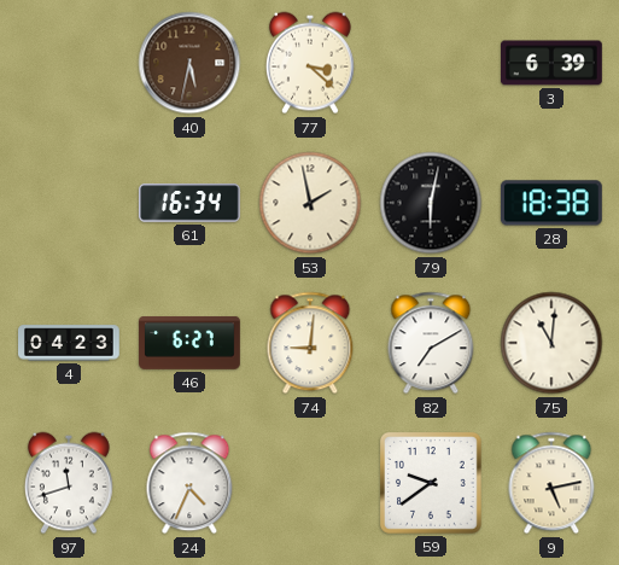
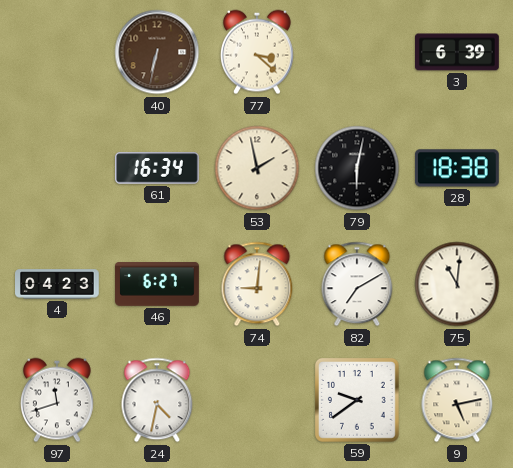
40: 5:32 -> 6:32
24: 4:34 -> 4:32
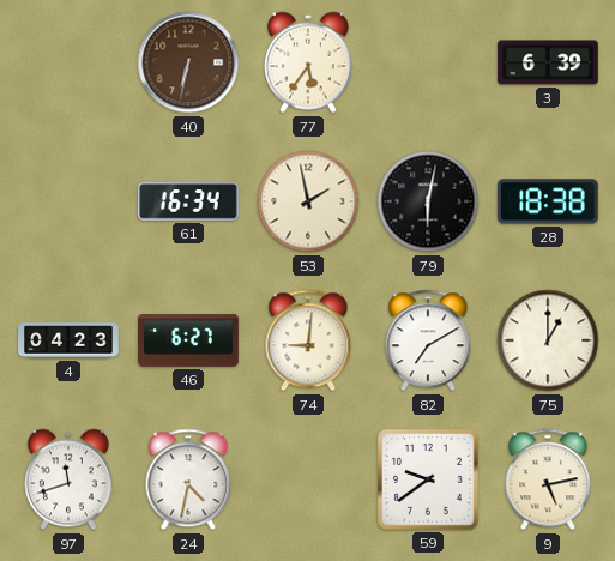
77: 3:22 -> 5:36
75: 11:01 -> 1:00
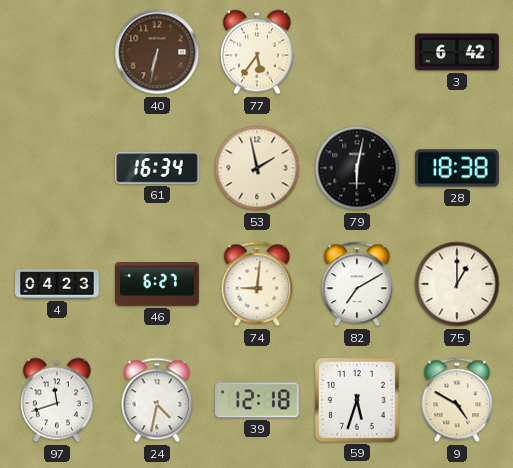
3: 6:39 -> 6:42
39: none -> 12:18
59: 9:39 -> 5:33
9: 5:13 -> 4:50
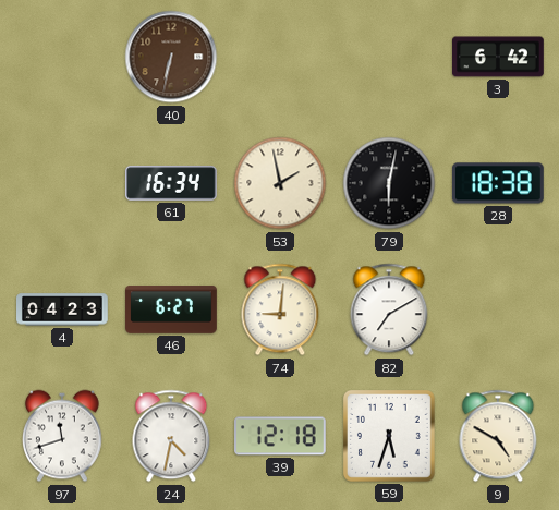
77: 5:36 -> none
75: 1:00 -> none
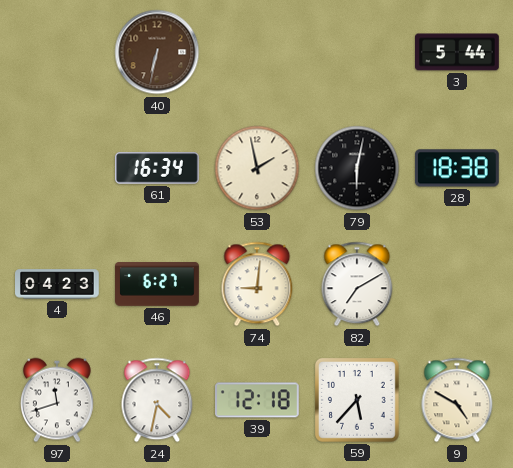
3: 6:42 -> 5:44
59: 5:33 -> 5:37
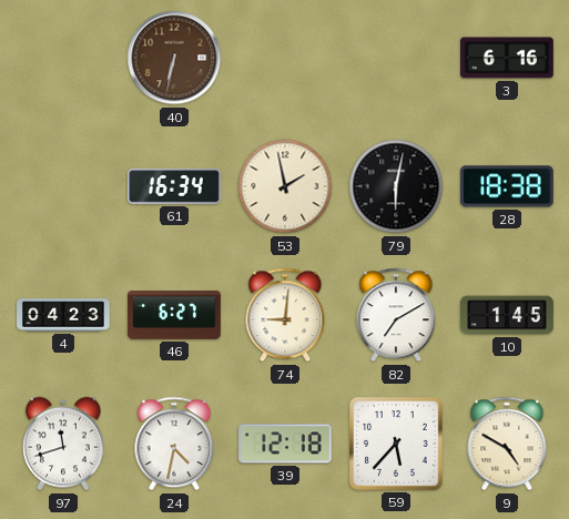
3: 5:44 -> 6:16
10: none -> 1:45
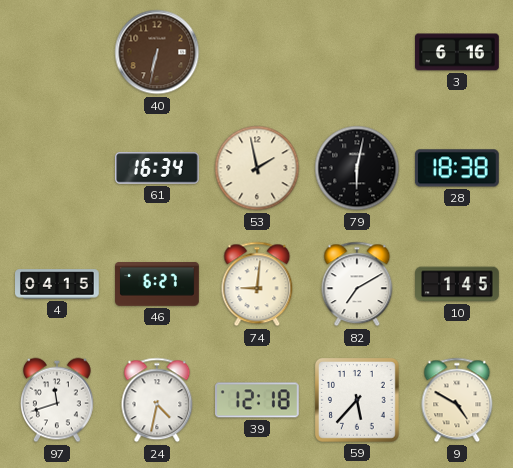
4: 04:23 -> 04:15
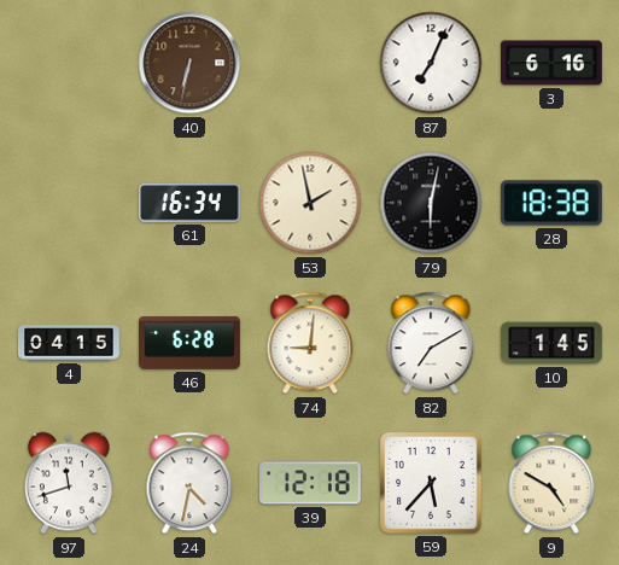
87: none -> 7:04
46: 6:27 -> 6:28
